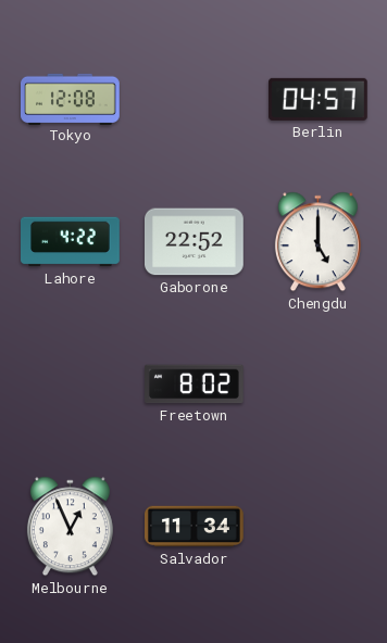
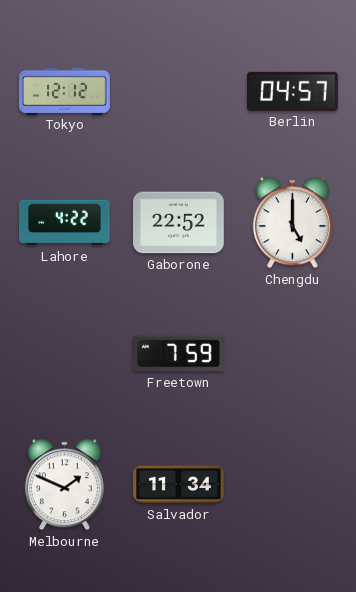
Tokyo: 12:08 -> 12:12
Freetown: 8:02 -> 7:59
Melbourne: 12:56 -> 1:49
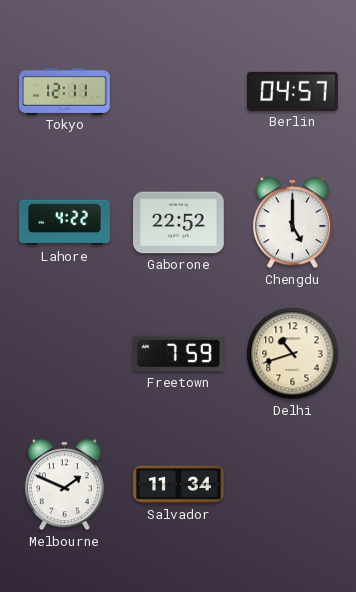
Tokyo: 12:12 -> 12:11
Delhi: none -> 10:42
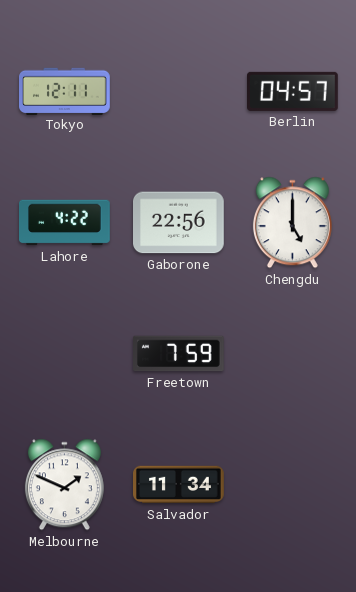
Gaborone: 22:52 -> 22:56
Delhi: 10:42 -> none
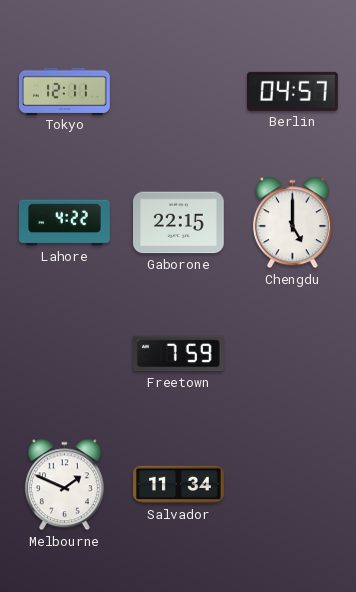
Gaborone: 22:56 -> 22:15
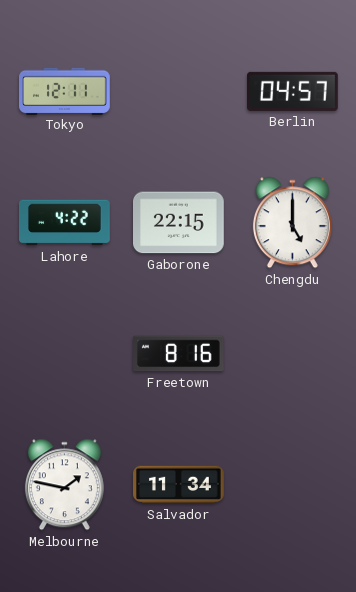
Freetown: 7:59 -> 8:16
Melbourne: 1:49 -> 1:47
